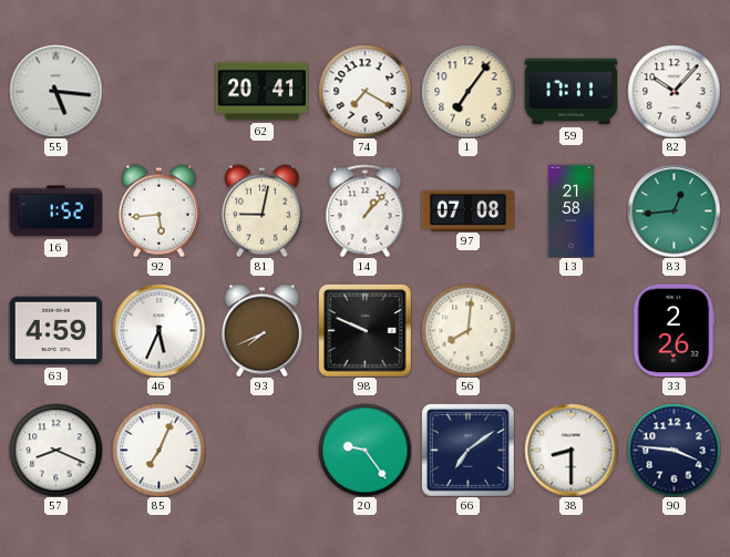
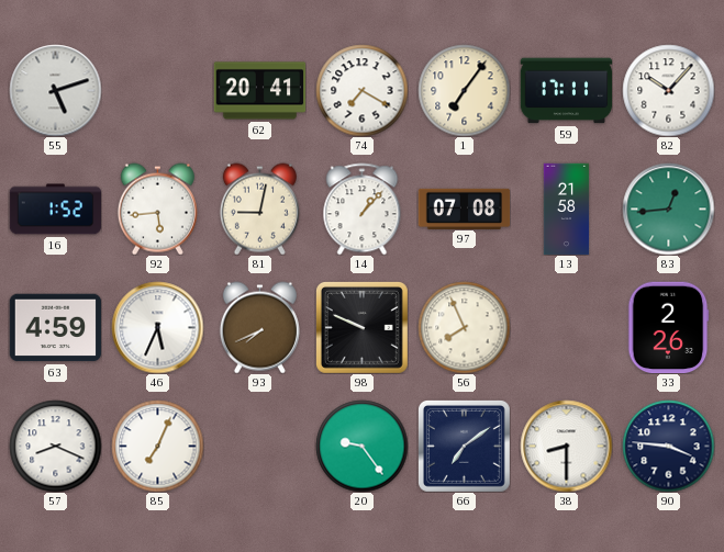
55: 5:16 -> 5:12
56: 8:01 -> 7:56
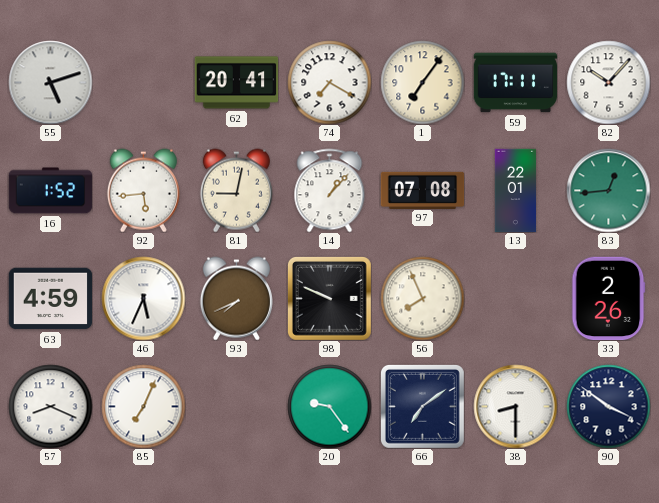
13: 21:58 -> 22:01
90: 3:46 -> 3:51
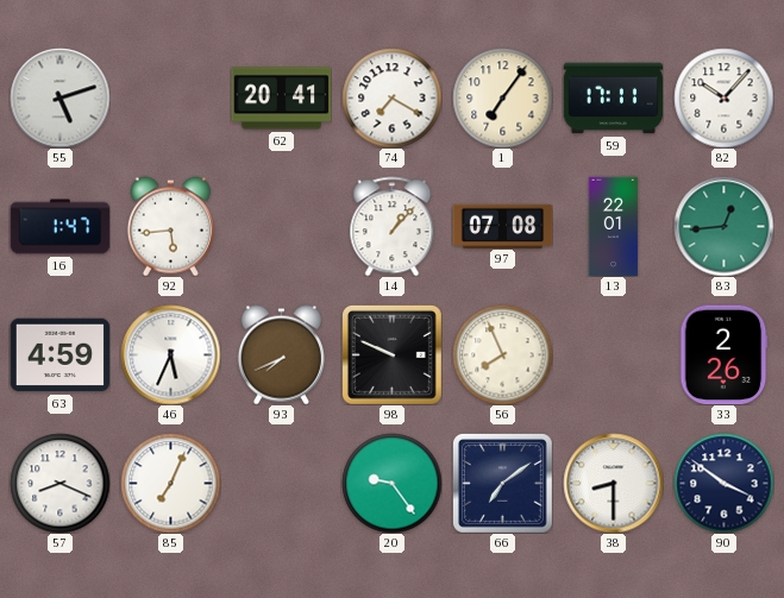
16: 1:52 -> 1:47
81: 9:02 -> none
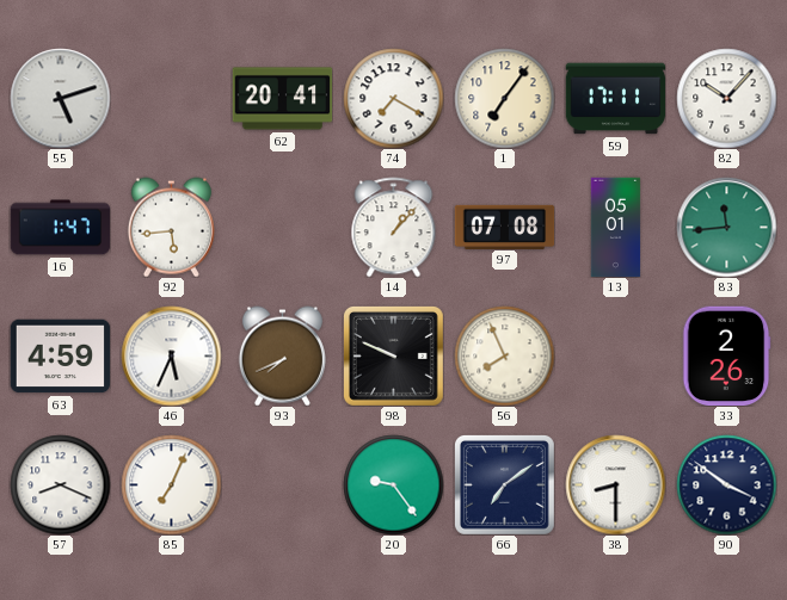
13: 22:01 -> 05:01
83: 12:44 -> 11:44
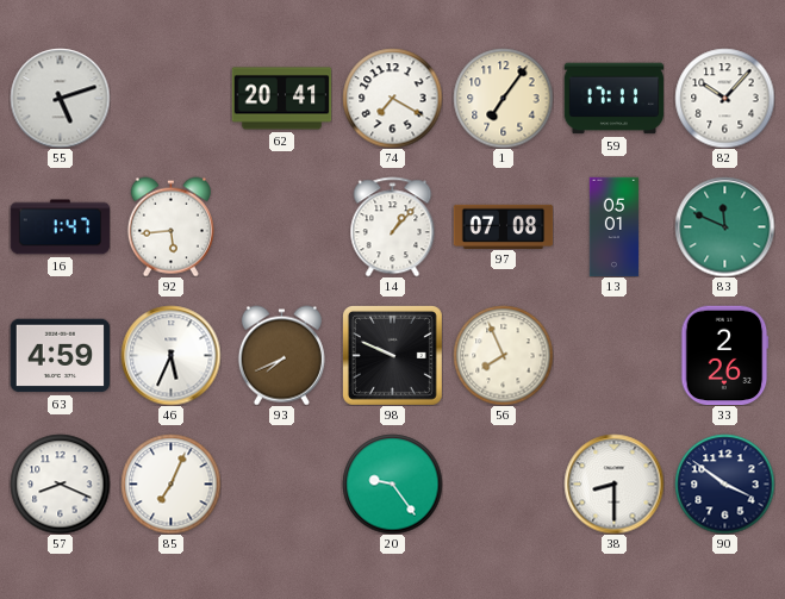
83: 11:44 -> 11:49
66: 7:09 -> none
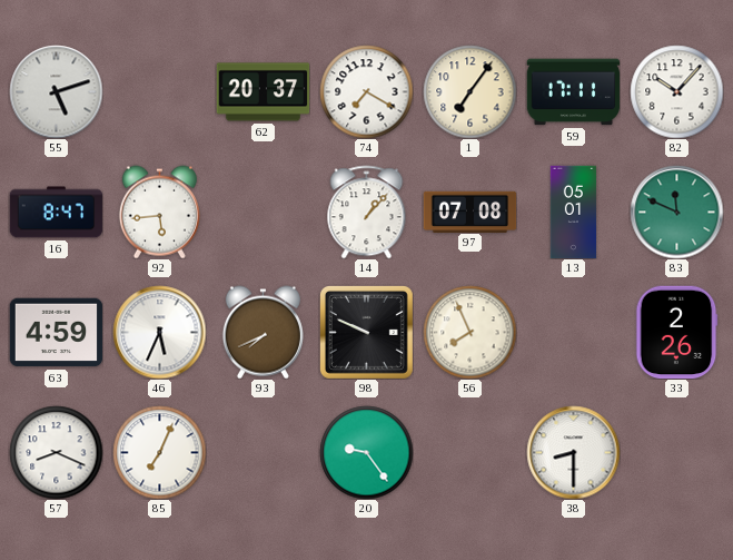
62: 20:41 -> 20:37
16: 1:47 -> 8:47
90: 3:51 -> none
